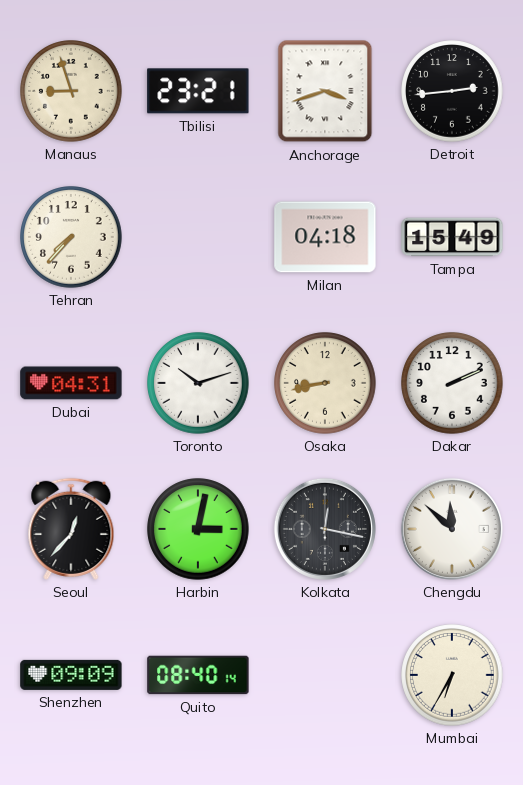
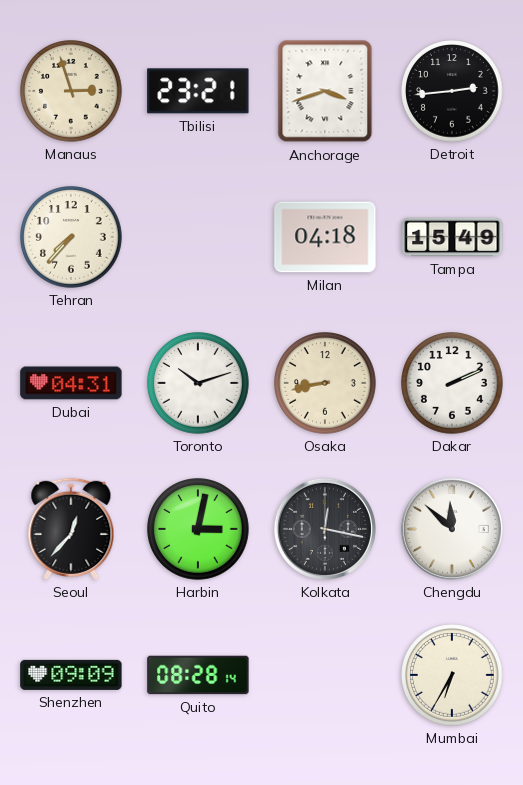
Manaus: 8:57 -> 2:57
Quito: 08:40 -> 08:28
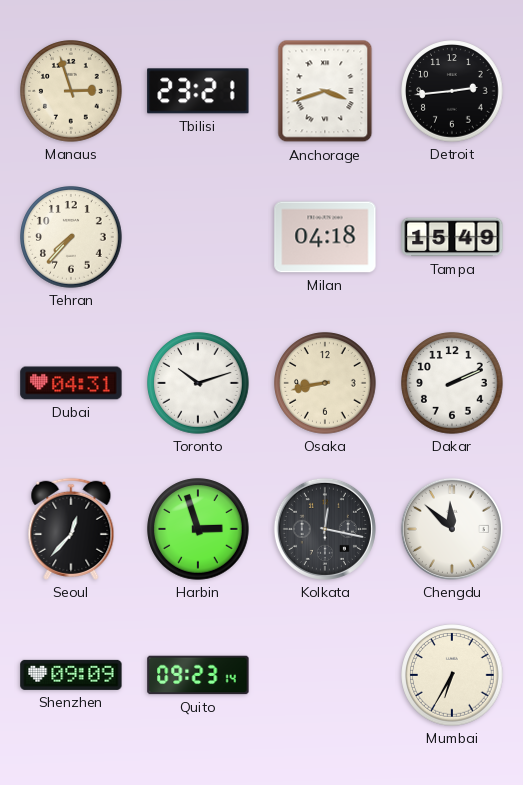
Harbin: 3:02 -> 2:57
Quito: 08:28 -> 09:23
